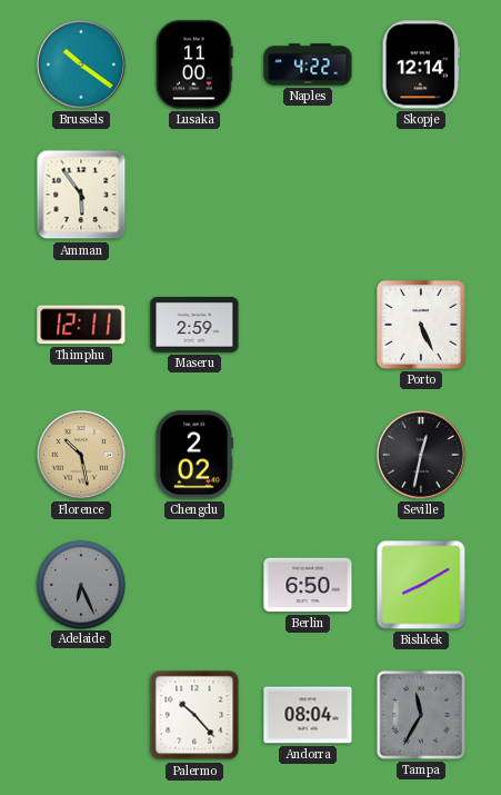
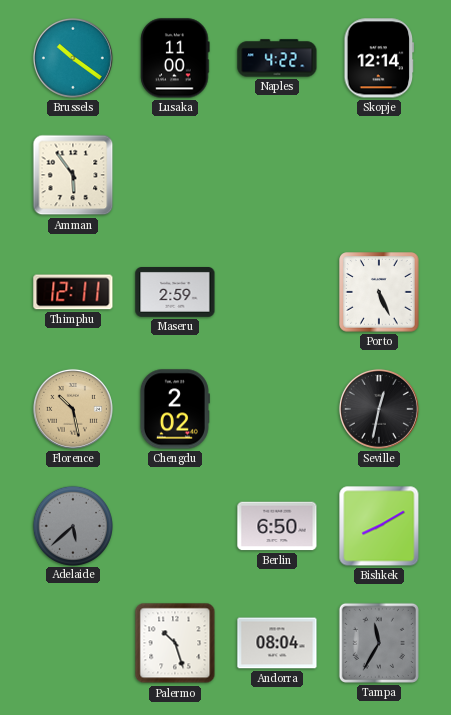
Adelaide: 6:26 -> 5:38
Palermo: 10:23 -> 10:27
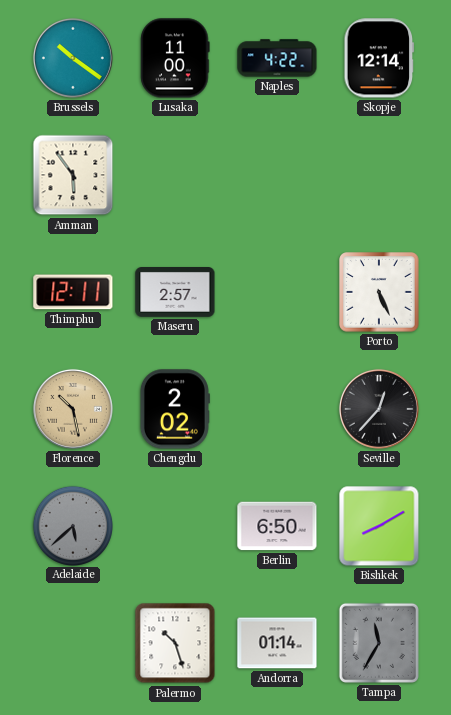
Maseru: 2:59 -> 2:57
Seville: 12:32 -> 12:37
Andorra: 08:04 -> 01:14
